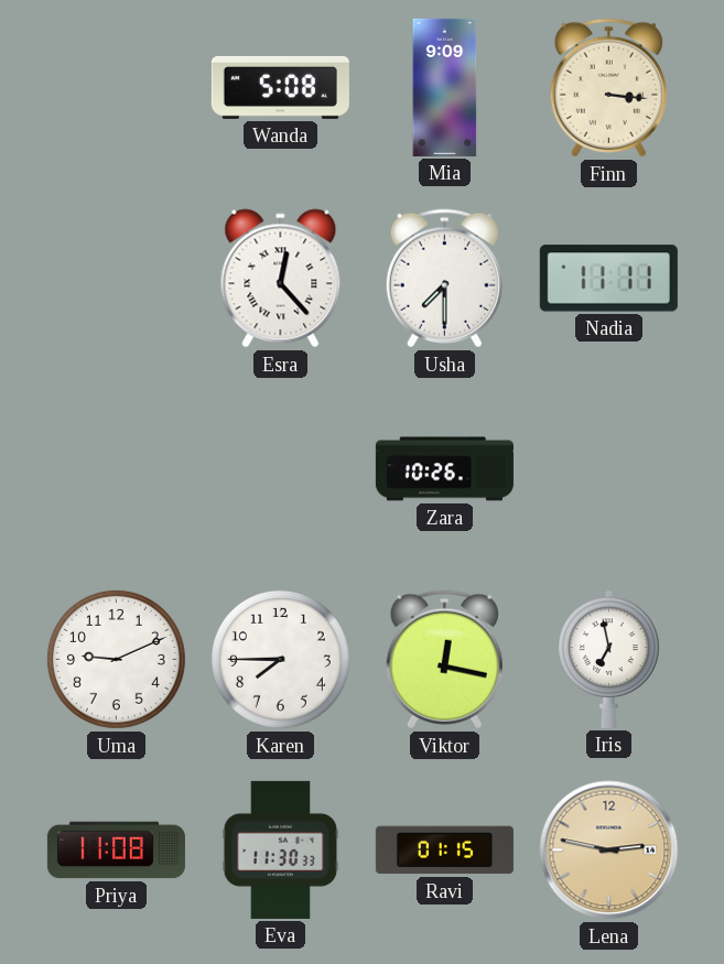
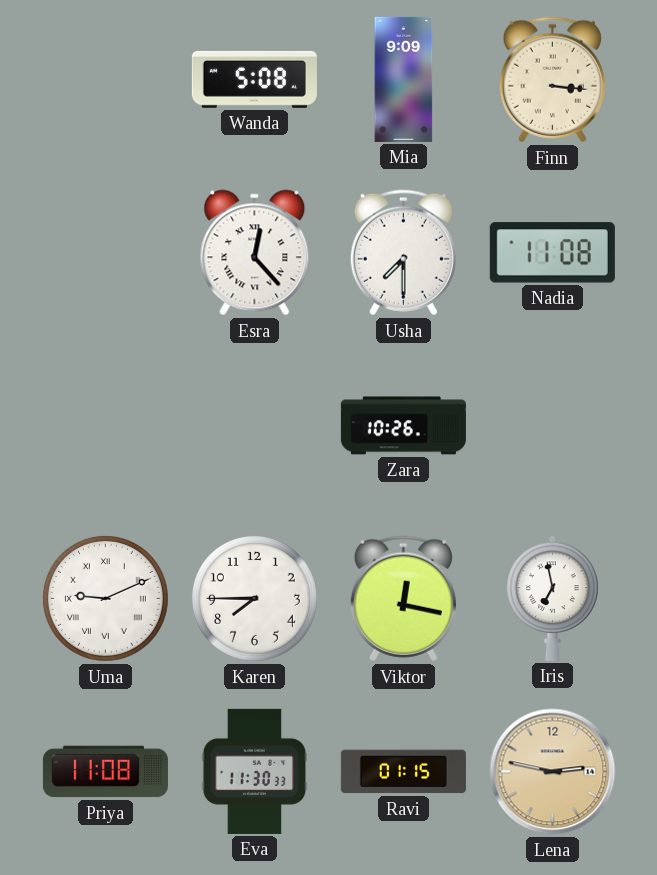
Nadia: 11:11 -> 11:08
Uma numerals: Arabic -> Roman
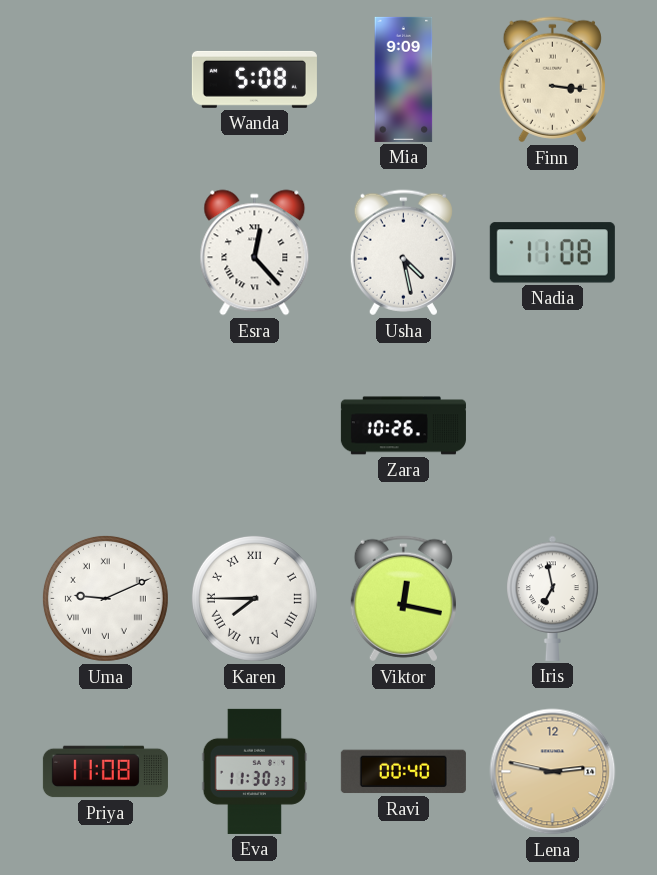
Usha: 7:30 -> 4:28
Karen numerals: Arabic -> Roman
Ravi: 01:15 -> 00:40
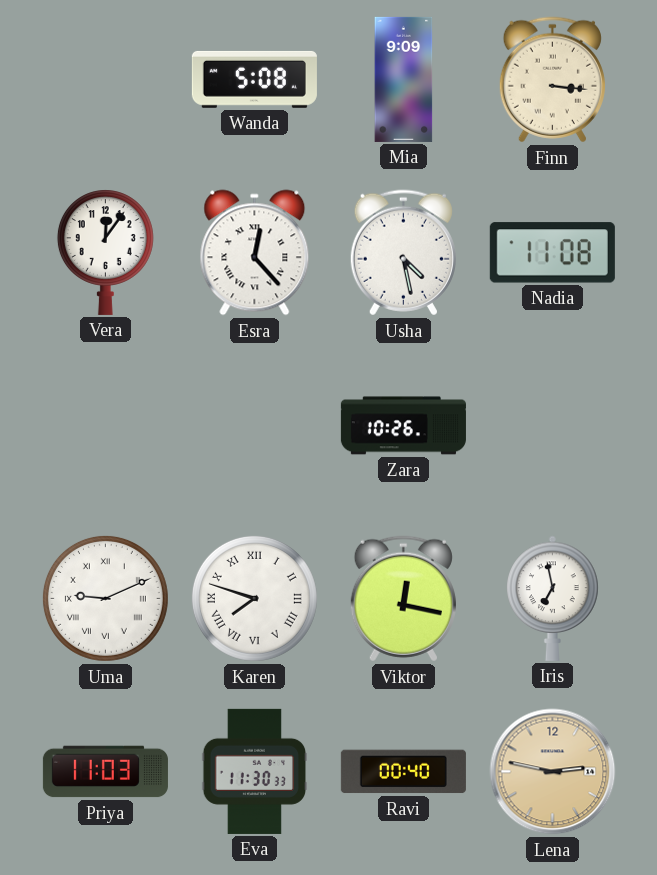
Vera: none -> 12:06
Karen: 7:45 -> 7:48
Priya: 11:08 -> 11:03
